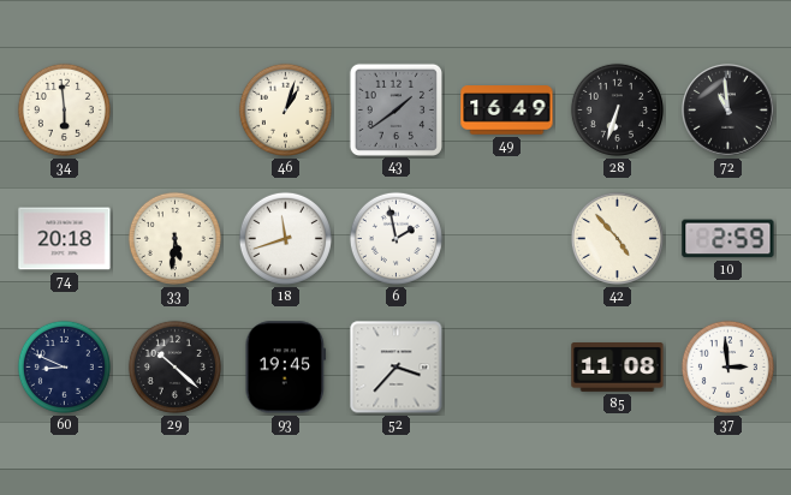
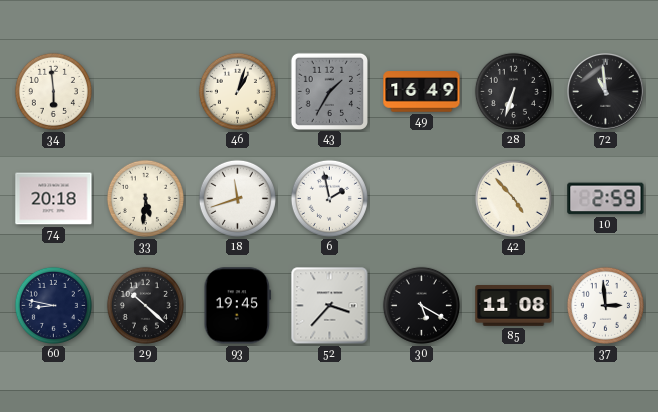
43: 1:39 -> 1:35
60: 8:49 -> 8:47
30: none -> 5:20
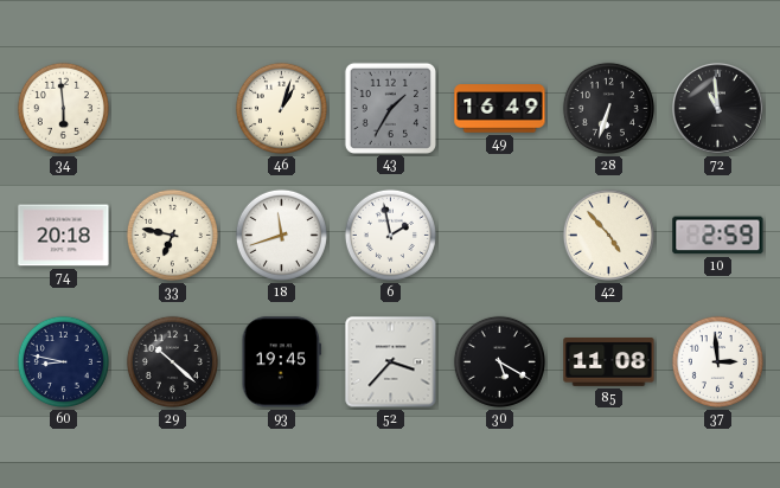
33: 5:31 -> 6:47
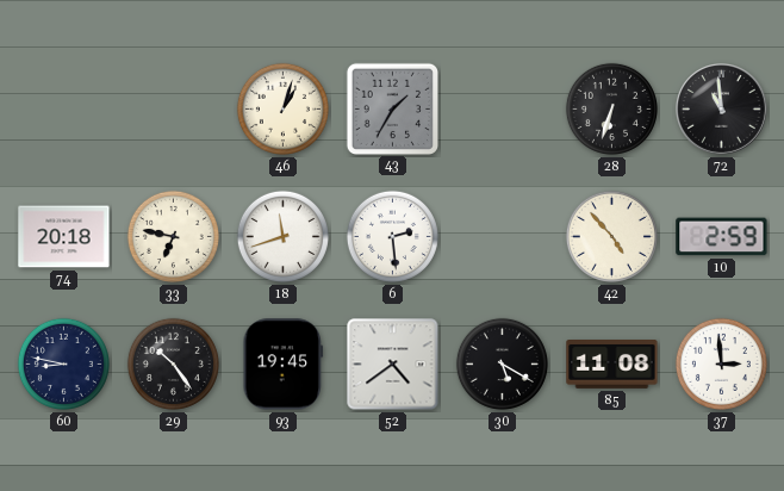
34: 5:59 -> none
49: 16:49 -> none
6: 1:58 -> 2:29
29: 10:22 -> 10:24
52: 3:37 -> 4:39
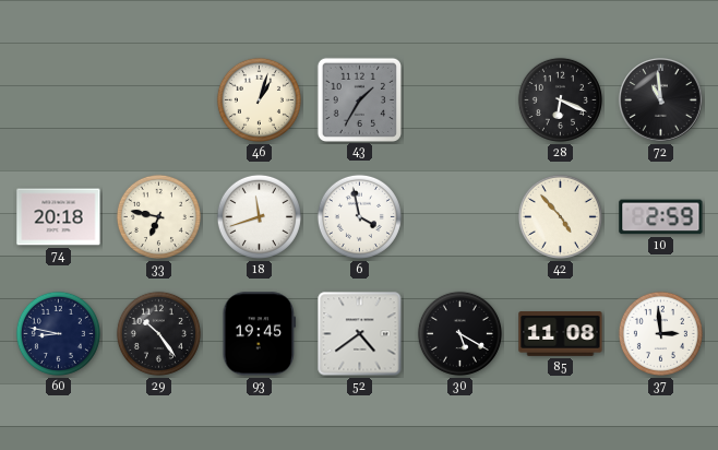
28: 6:33 -> 6:19
6: 2:29 -> 3:58
